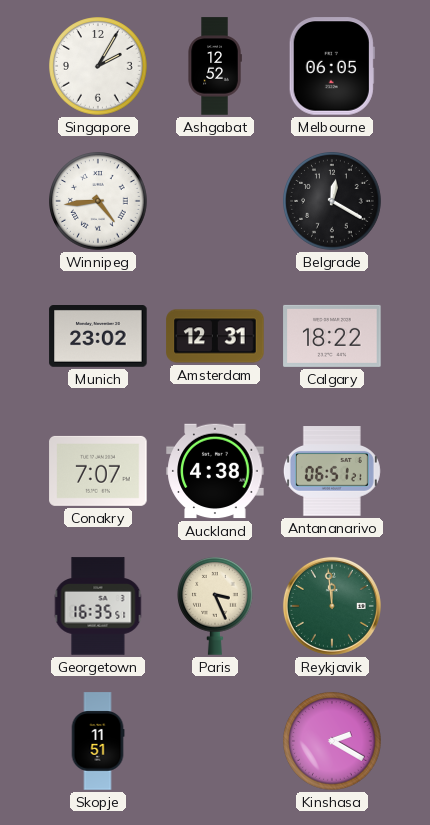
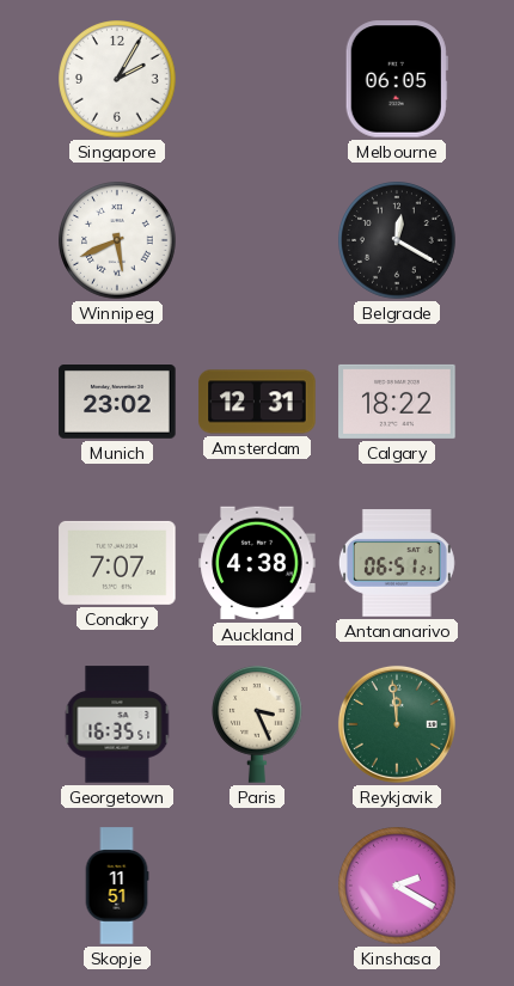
Ashgabat: 12:52 -> none
Winnipeg: 4:44 -> 5:41
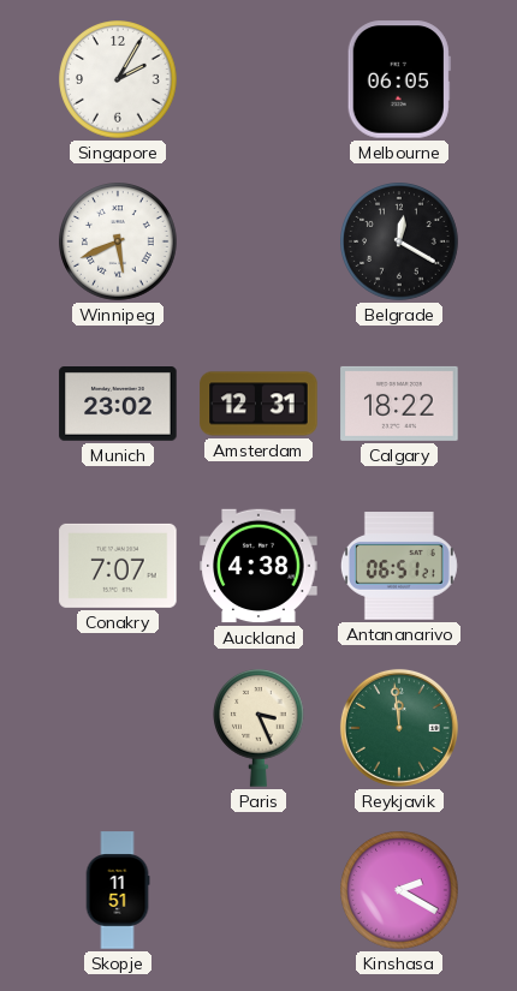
Georgetown: 16:35 -> none
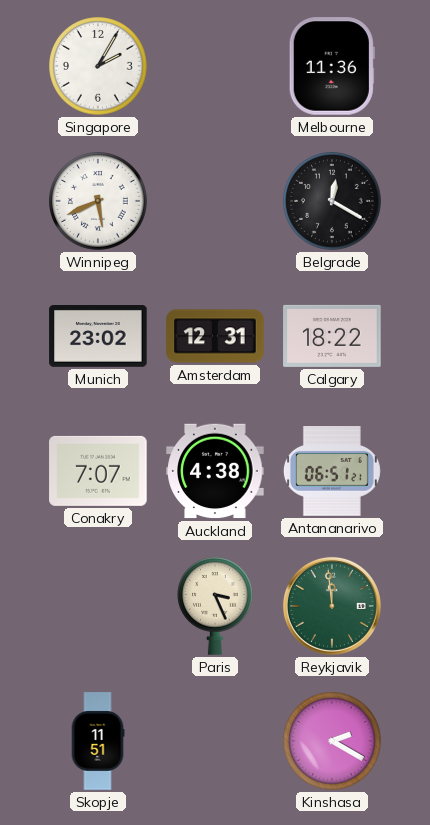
Melbourne: 06:05 -> 11:36
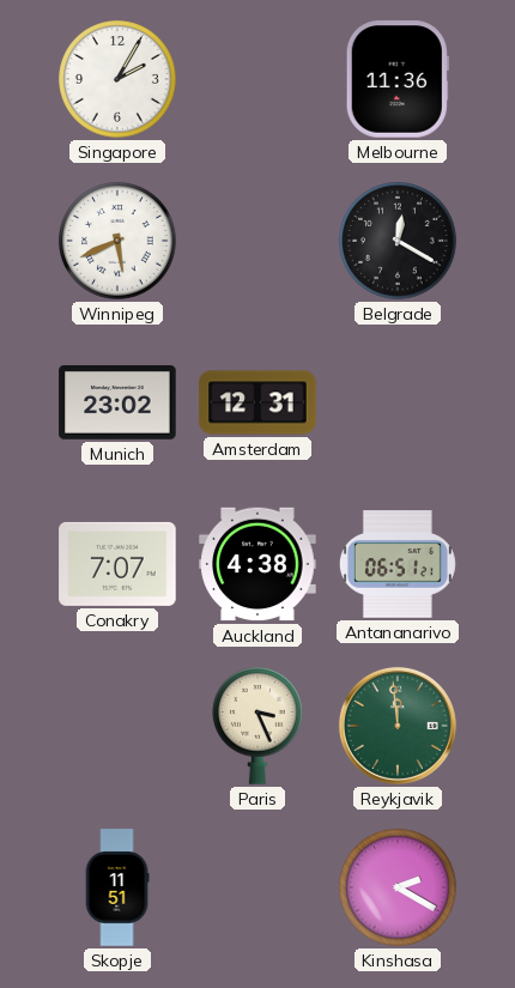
Calgary: 18:22 -> none
